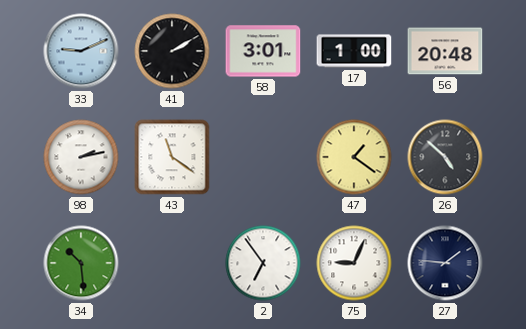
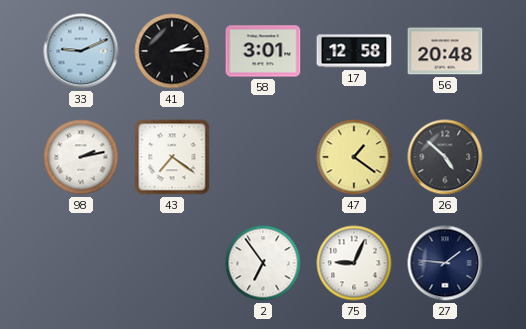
41: 2:10 -> 2:14
17: 1:00 -> 12:58
43: 11:21 -> 7:21
34: 10:29 -> none
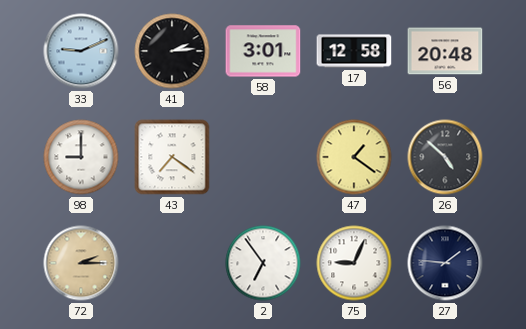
98: 2:13 -> 9:00
72: none -> 2:15
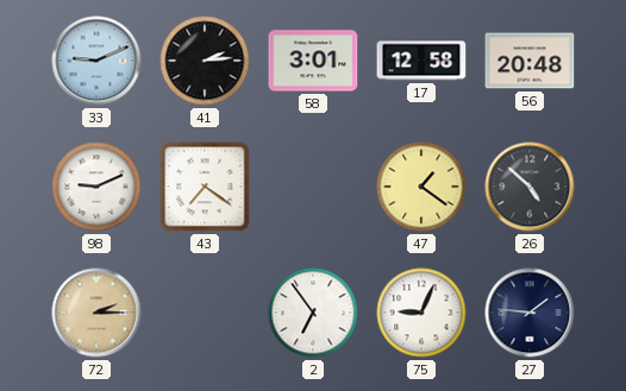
98: 9:00 -> 9:11
